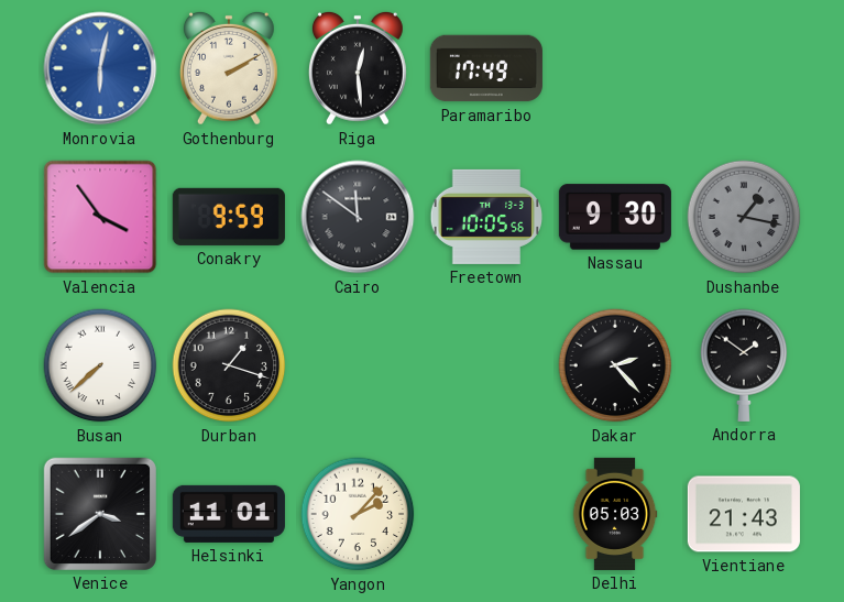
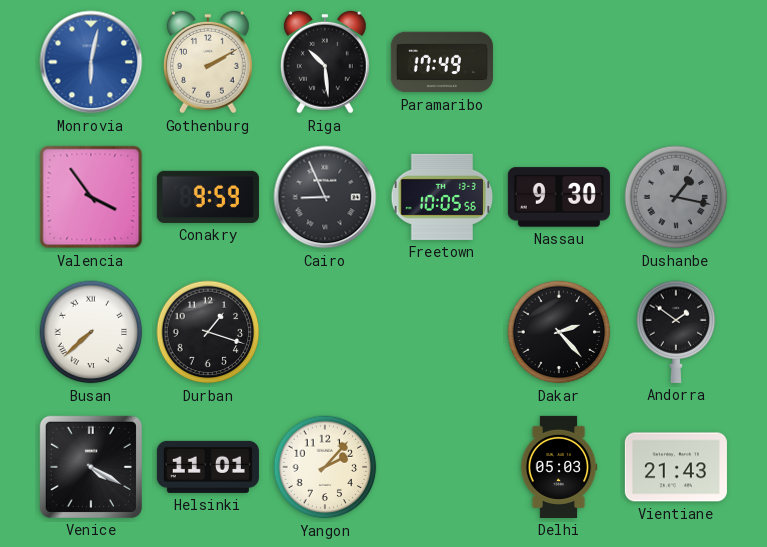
Riga: 12:29 -> 10:29
Cairo: 11:51 -> 8:56
Venice: 3:39 -> 4:20
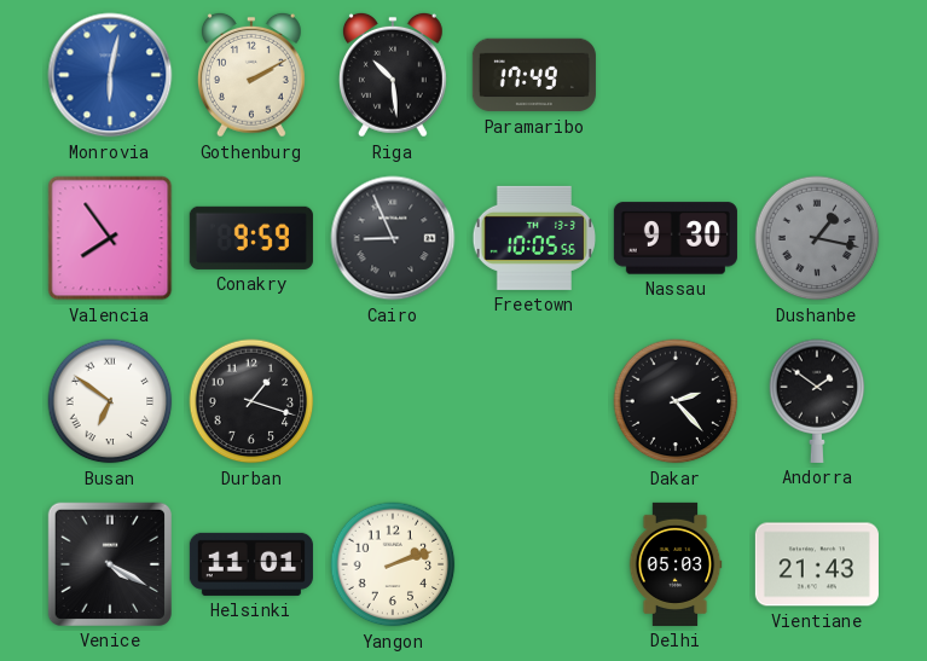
Valencia: 3:54 -> 7:54
Busan: 7:38 -> 6:51
Yangon: 2:07 -> 2:12
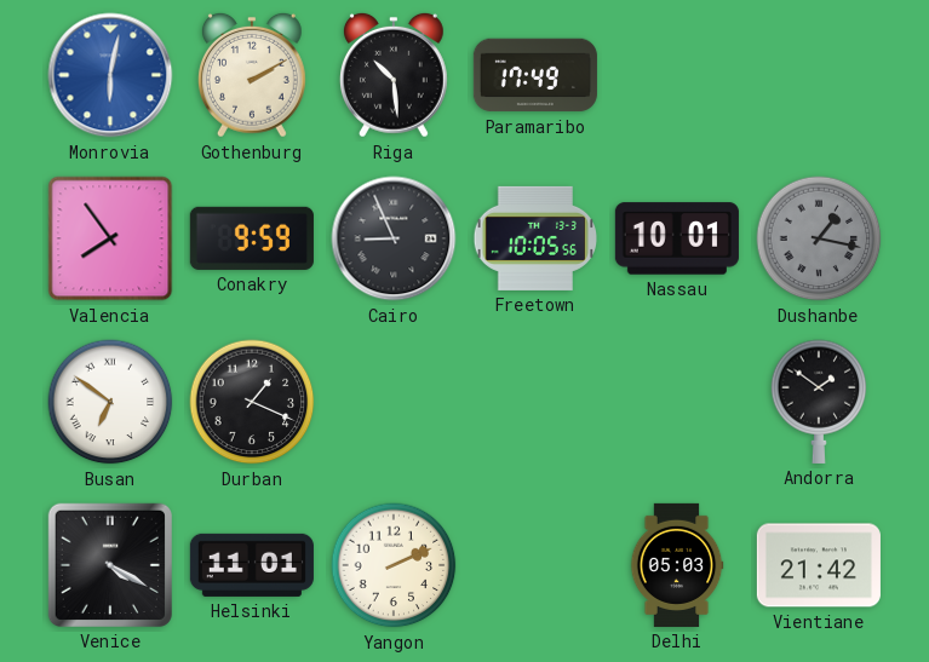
Nassau: 9:30 -> 10:01
Durban: 1:18 -> 1:19
Dakar: 2:23 -> none
Yangon: 2:12 -> 2:11
Vientiane: 21:43 -> 21:42
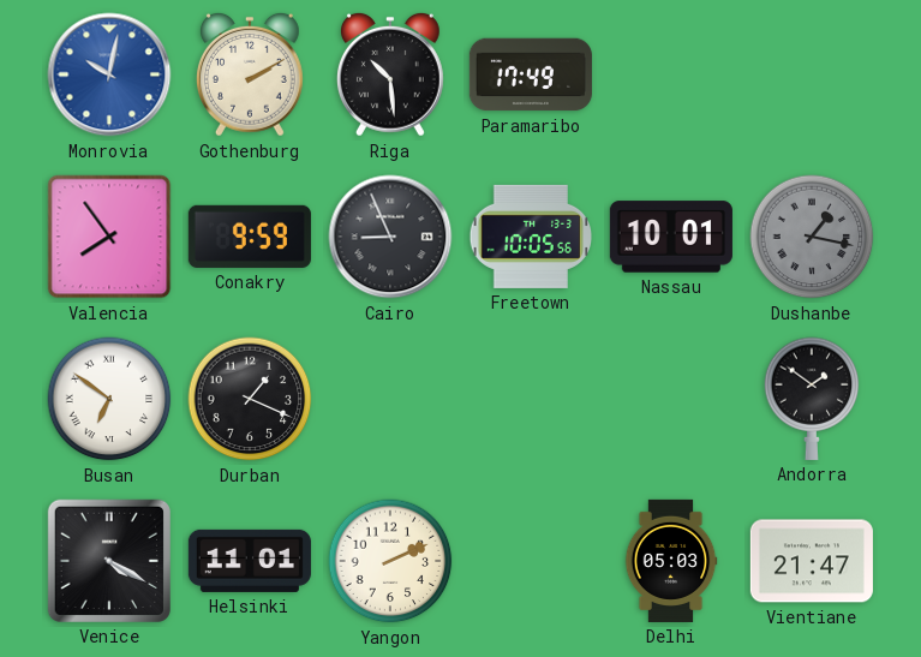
Monrovia: 6:02 -> 10:02
Vientiane: 21:42 -> 21:47
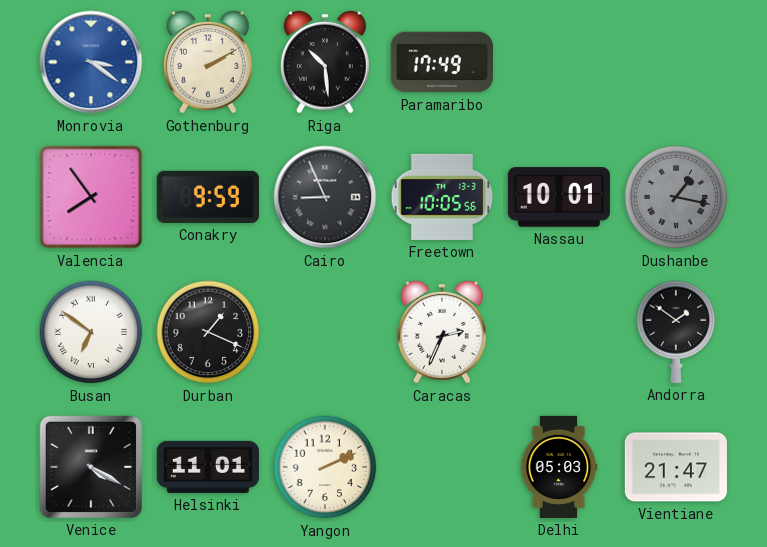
Monrovia: 10:02 -> 3:21
Caracas: none -> 2:34
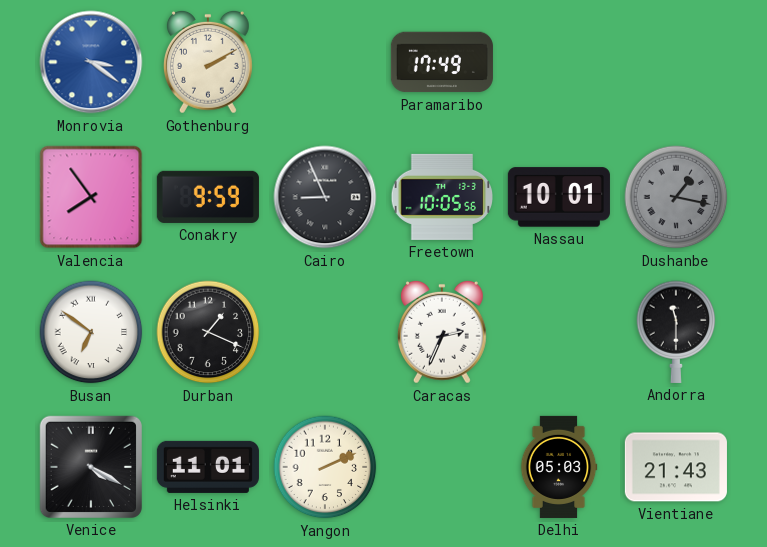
Riga: 10:29 -> none
Andorra: 1:51 -> 11:30
Vientiane: 21:47 -> 21:43
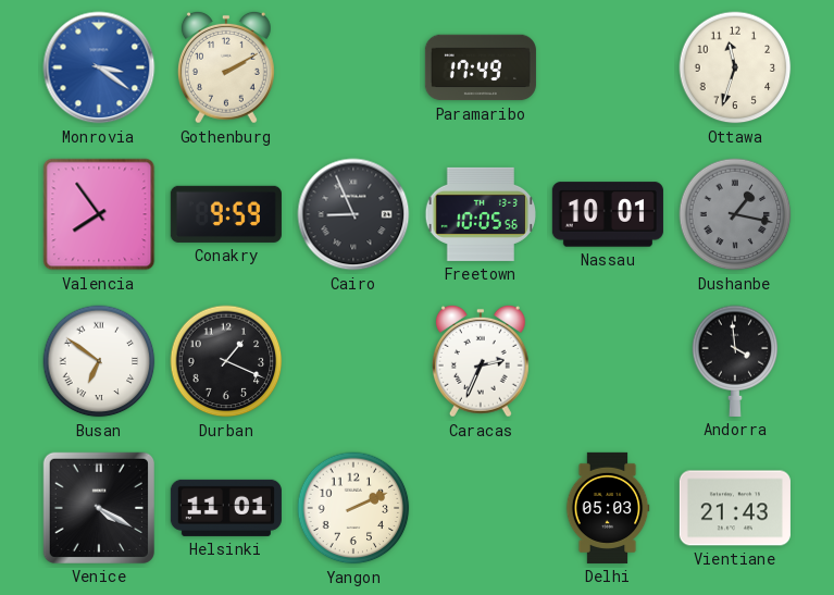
Ottawa: none -> 11:33
Andorra: 11:30 -> 3:59
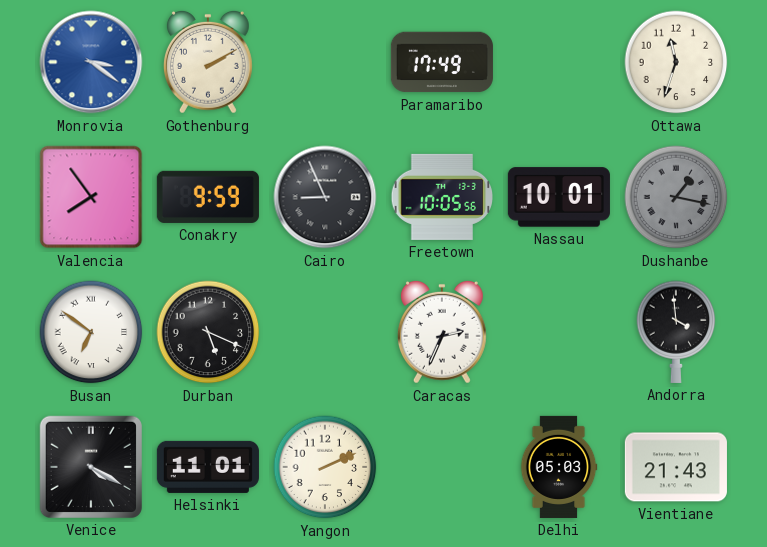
Durban: 1:19 -> 5:19
